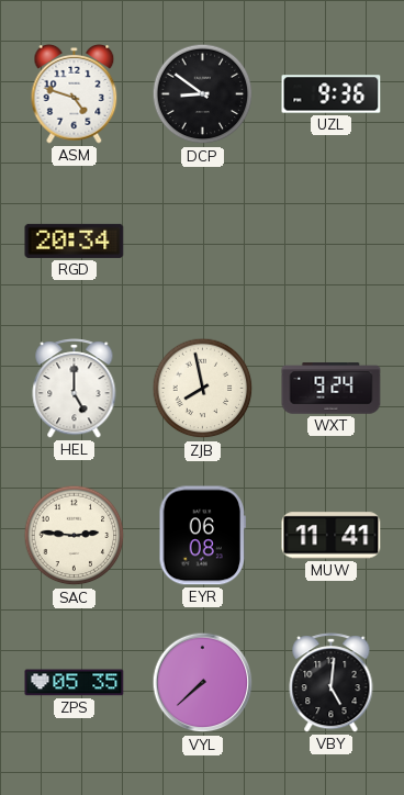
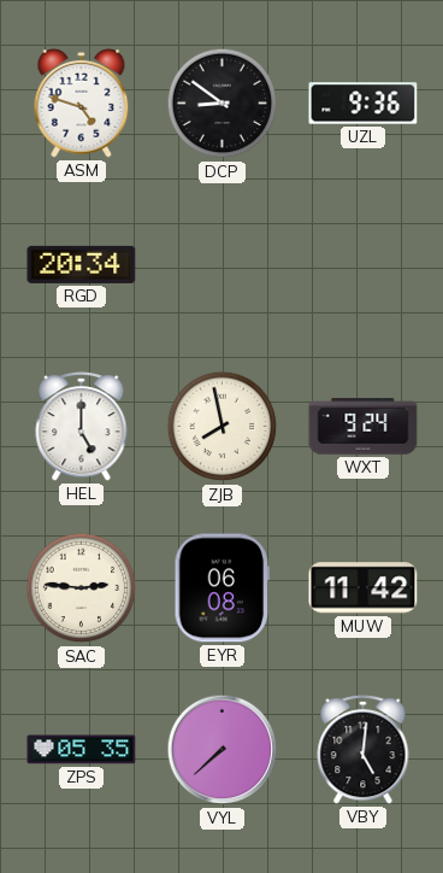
MUW: 11:41 -> 11:42
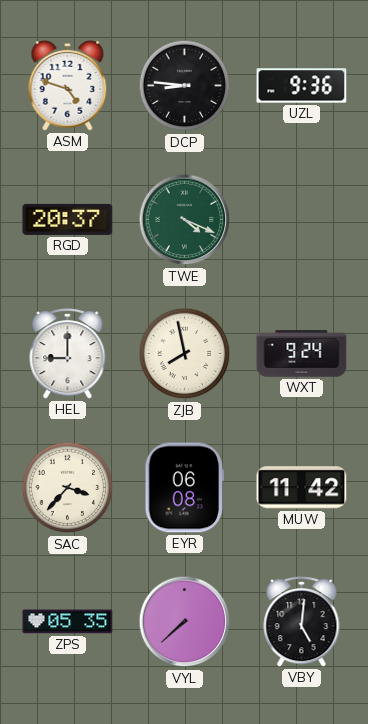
DCP: 8:51 -> 8:46
RGD: 20:34 -> 20:37
TWE: none -> 4:19
HEL: 5:00 -> 9:00
SAC: 2:46 -> 3:37
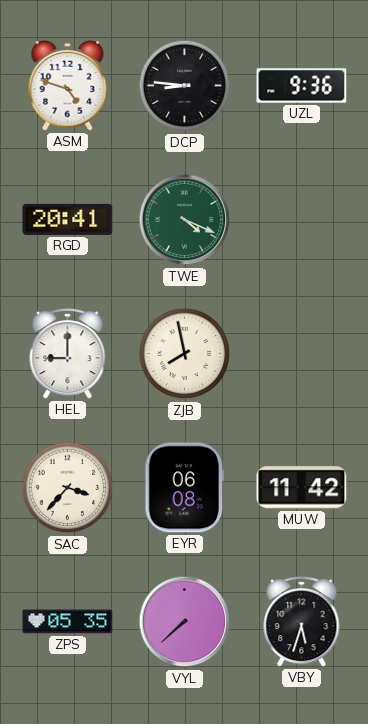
RGD: 20:37 -> 20:41
WXT: 9:24 -> none
VBY: 5:01 -> 5:33
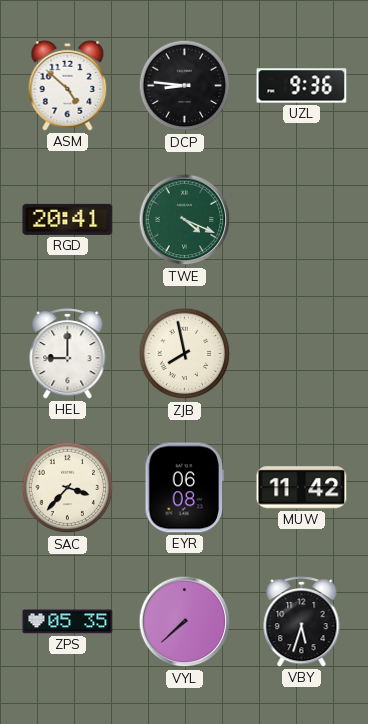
ASM: 4:48 -> 4:52
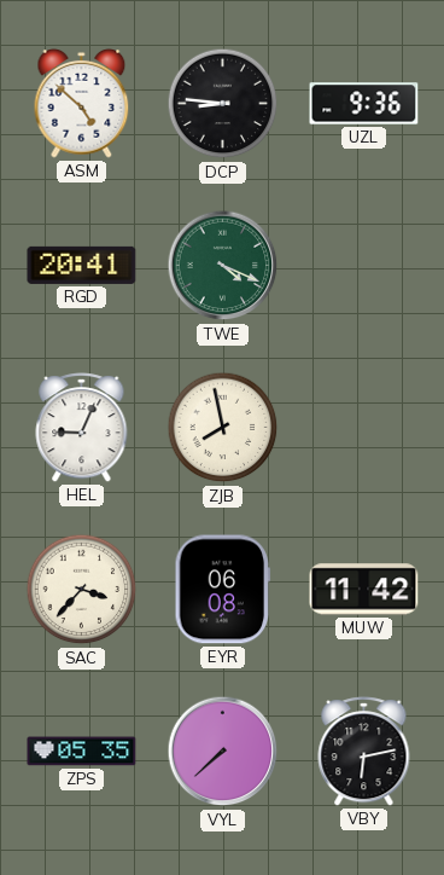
HEL: 9:00 -> 9:04
VBY: 5:33 -> 6:13
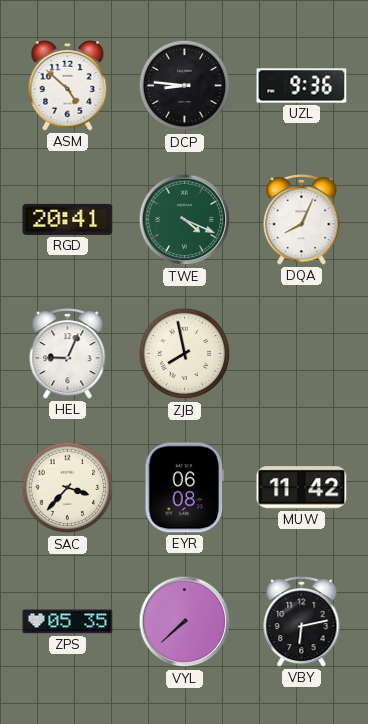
DQA: none -> 8:04
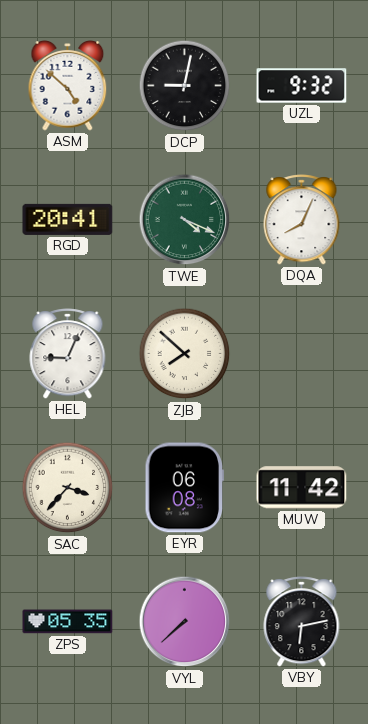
DCP: 8:46 -> 9:02
UZL: 9:36 -> 9:32
ZJB: 7:58 -> 7:52
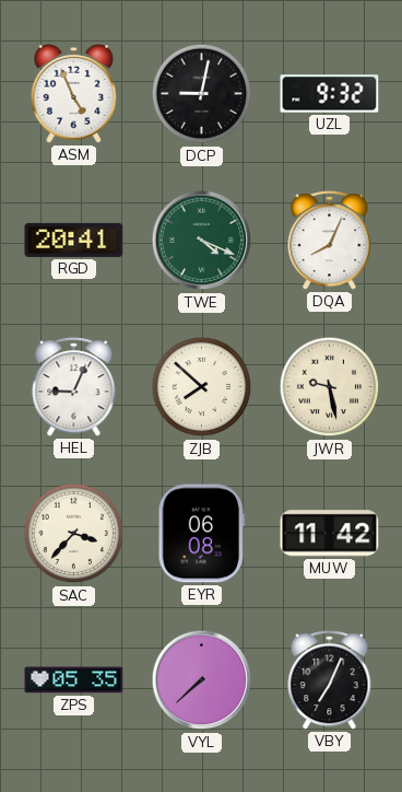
ASM: 4:52 -> 4:56
JWR: none -> 9:28
VBY: 6:13 -> 7:04
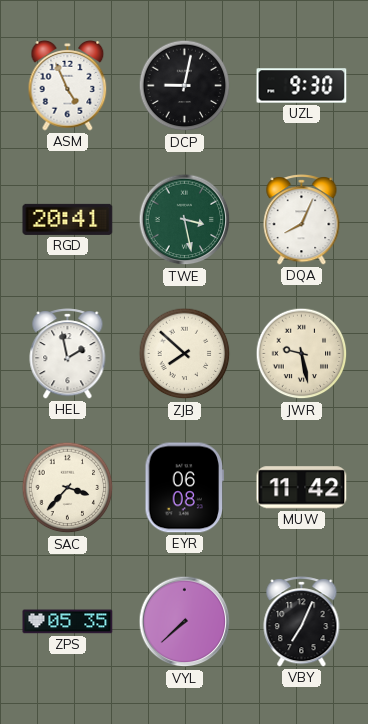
UZL: 9:32 -> 9:30
TWE: 4:19 -> 3:28
HEL: 9:04 -> 1:58
